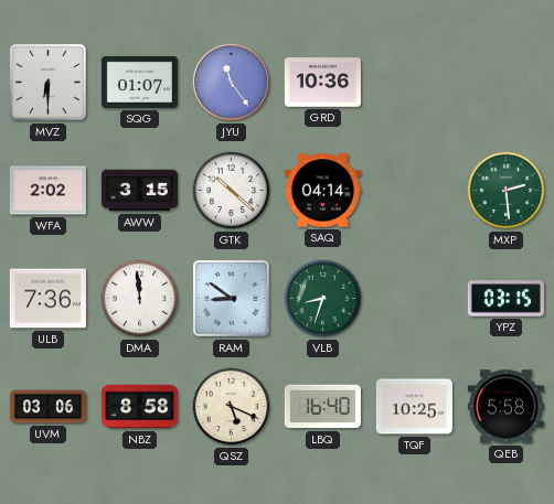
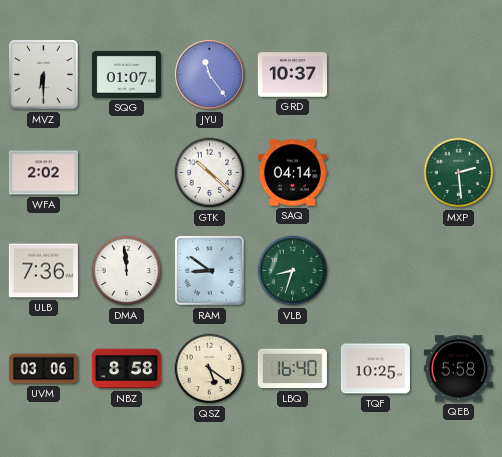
GRD: 10:36 -> 10:37
AWW: 3:15 -> none
YPZ: 03:15 -> none
QSZ: 5:19 -> 5:21
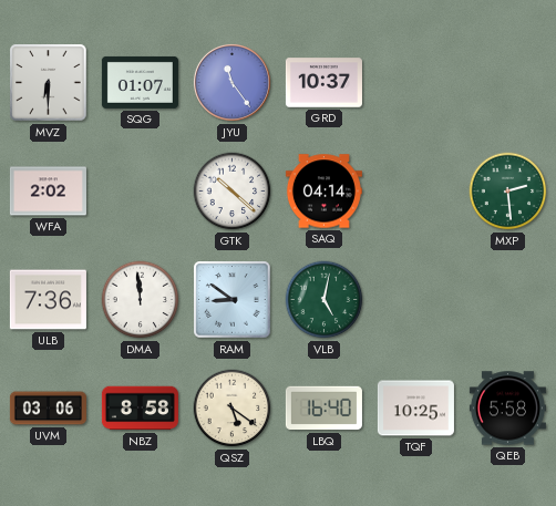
VLB: 8:33 -> 5:02
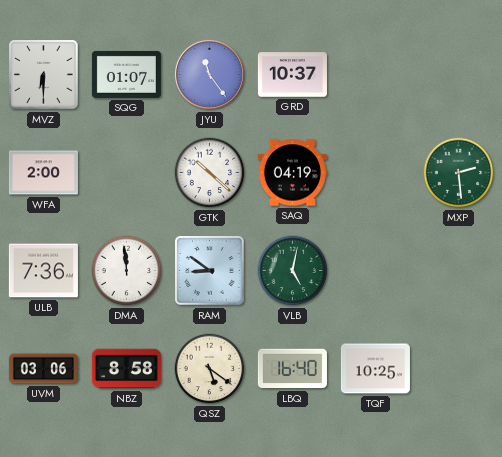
WFA: 2:02 -> 2:00
SAQ: 04:14 -> 04:19
QEB: 5:58 -> none
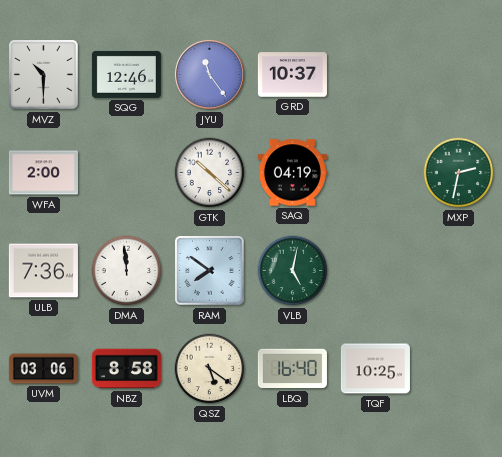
MVZ: 6:30 -> 10:30
SQG: 01:07 -> 12:46
MXP: 2:29 -> 2:32
RAM: 8:51 -> 7:51
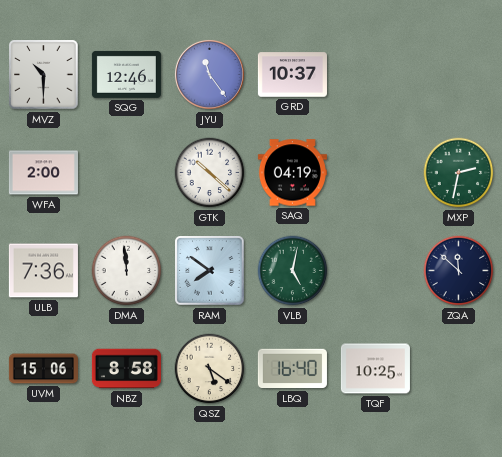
ZQA: none -> 11:52
UVM: 03:06 -> 15:06
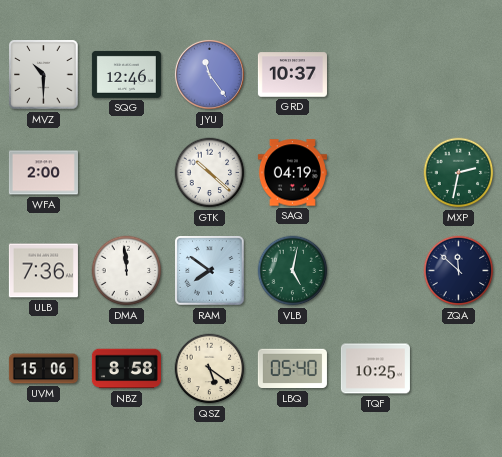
LBQ: 16:40 -> 05:40
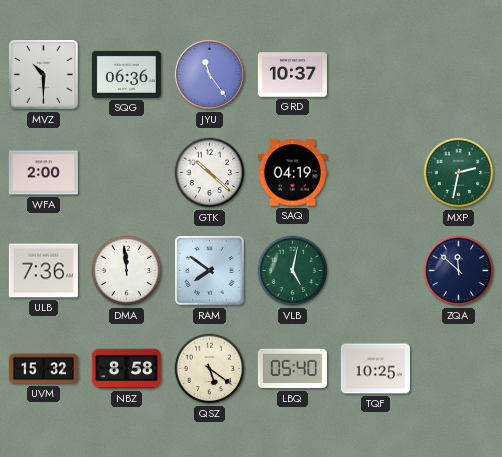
SQG: 12:46 -> 06:36
UVM: 15:06 -> 15:32
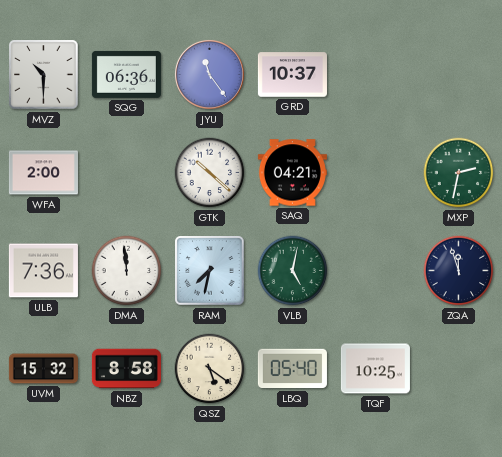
SAQ: 04:19 -> 04:21
RAM: 7:51 -> 7:32
ZQA: 11:52 -> 11:57
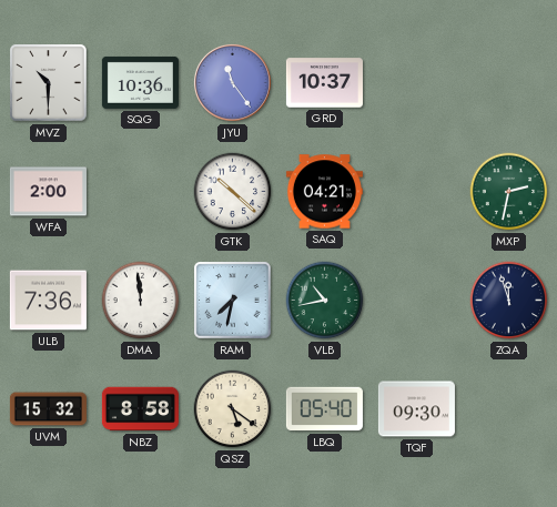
SQG: 06:36 -> 10:36
VLB: 5:02 -> 10:43
TQF: 10:25 -> 09:30
